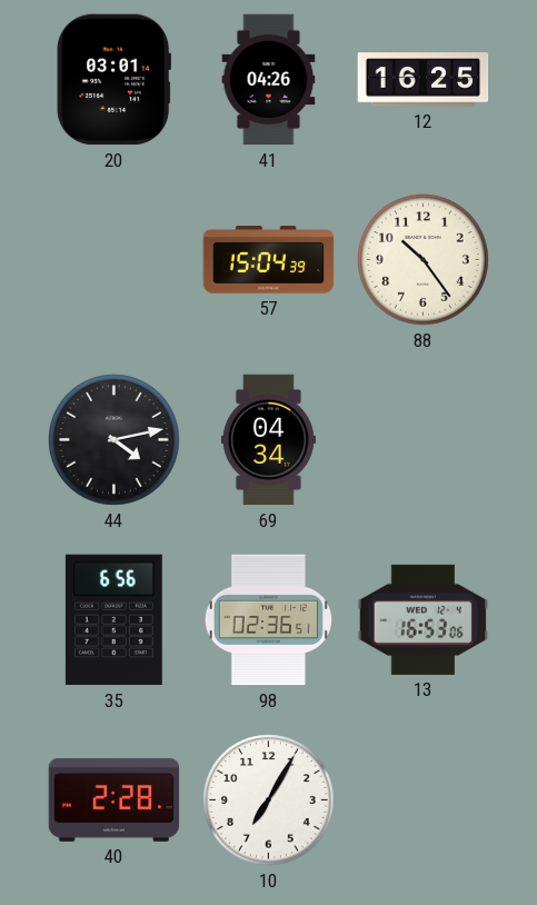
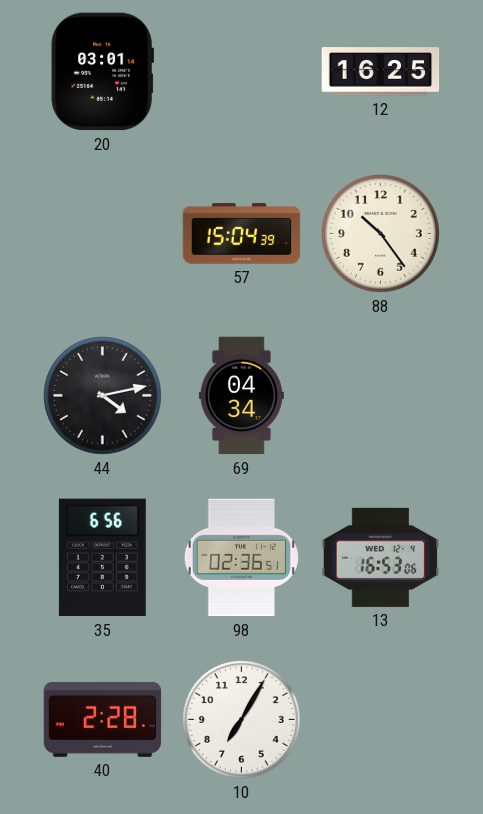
41: 04:26 -> none
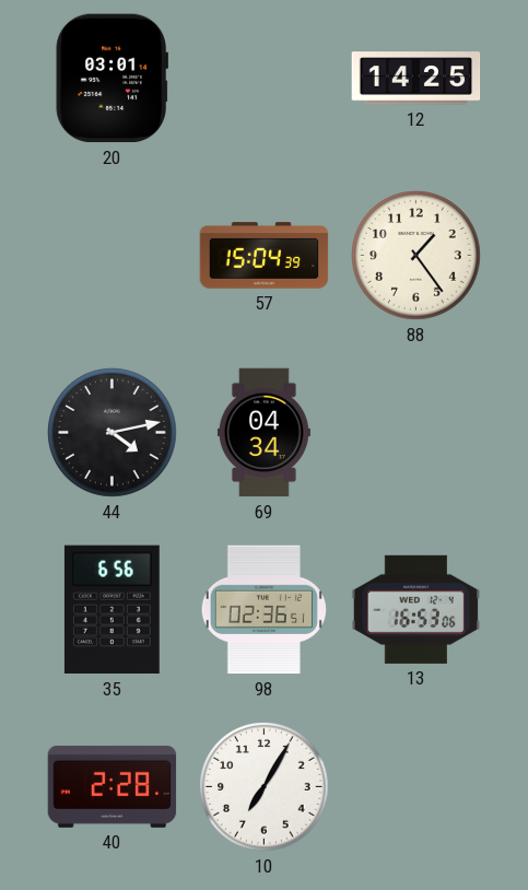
12: 16:25 -> 14:25
88: 10:24 -> 1:24
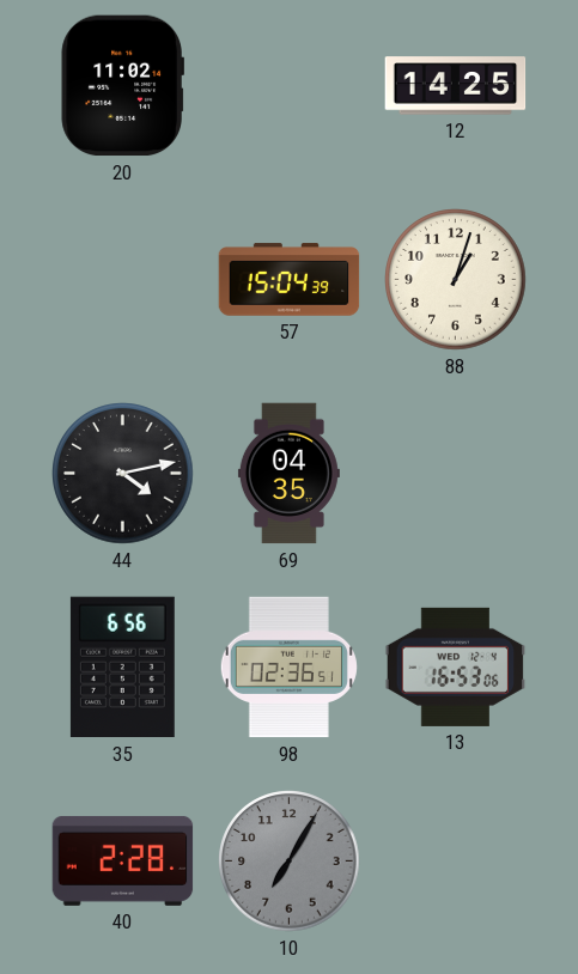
20: 03:01 -> 11:02
88: 1:24 -> 1:03
69: 04:34 -> 04:35
10 dial: white -> grey
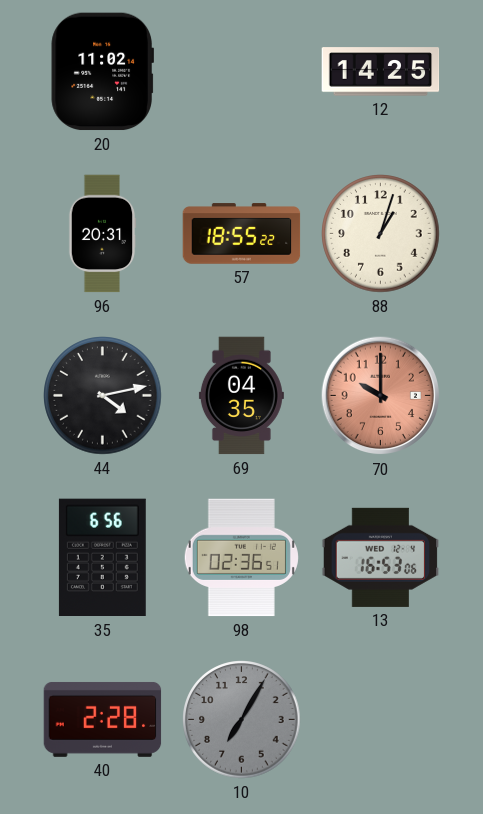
96: none -> 20:31
57: 15:04 -> 18:55
70: none -> 10:00
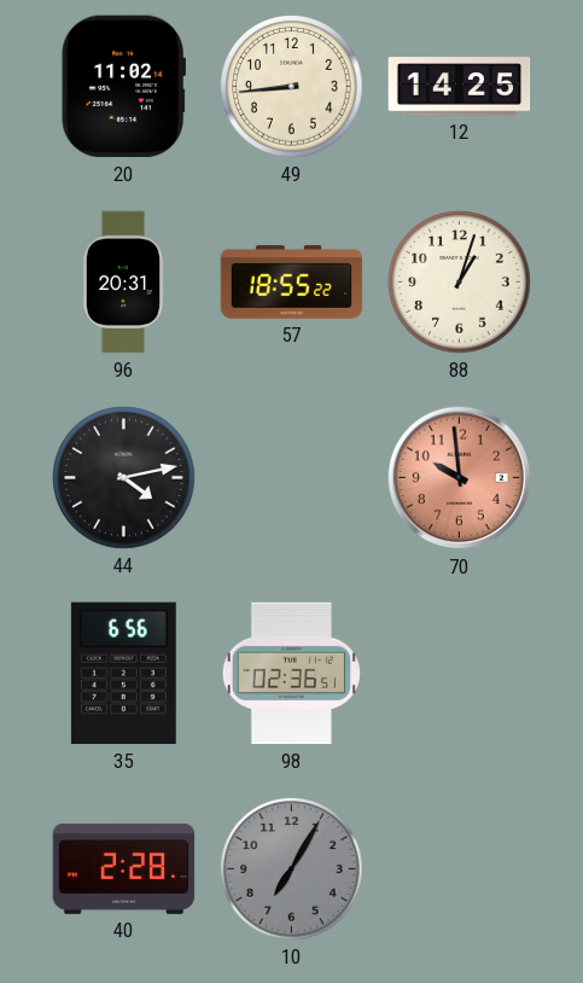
49: none -> 8:44
69: 04:35 -> none
70: 10:00 -> 9:59
13: 16:53 -> none
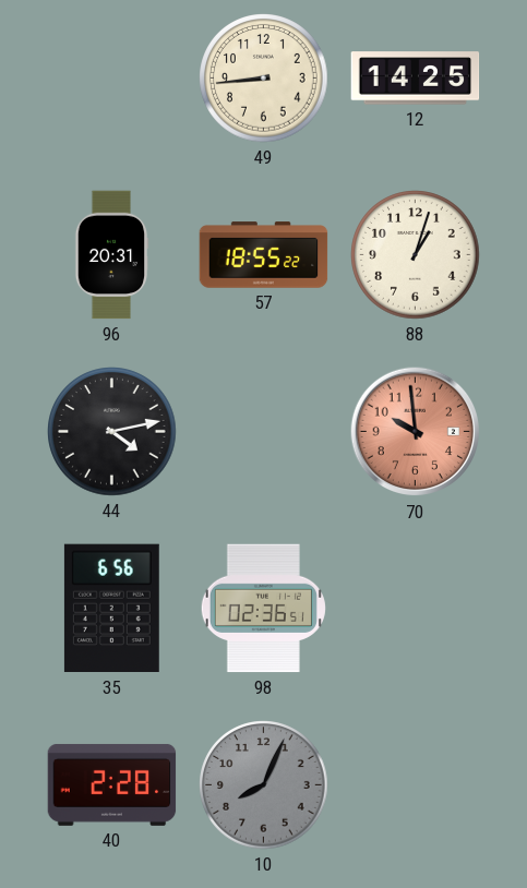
20: 11:02 -> none
10: 7:05 -> 8:04
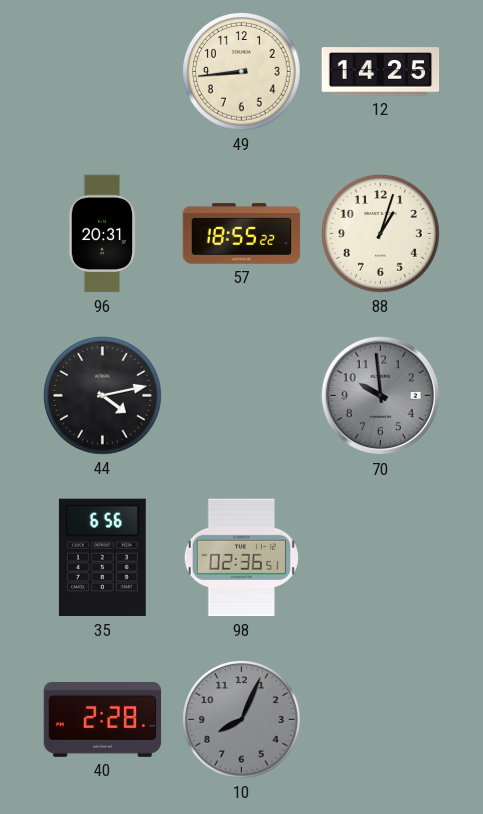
70 dial: salmon -> grey
